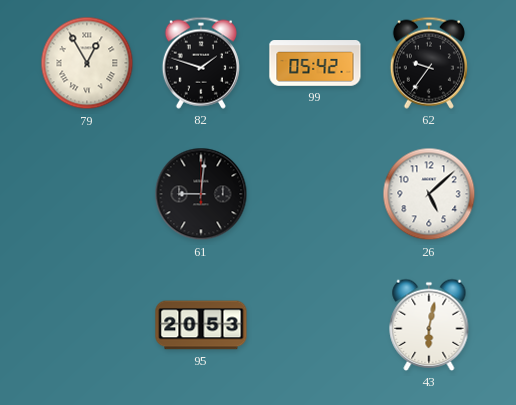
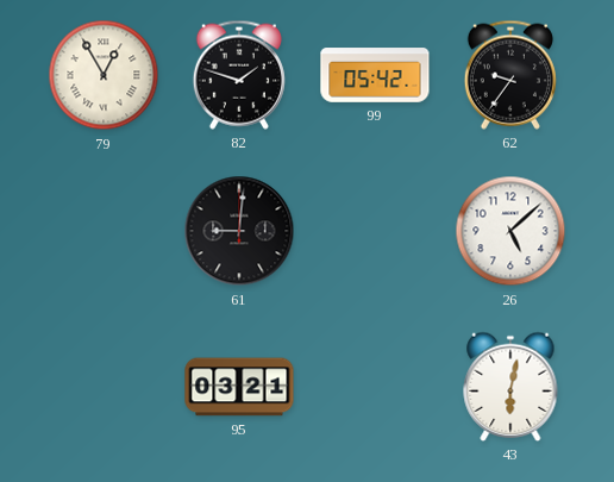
95: 20:53 -> 03:21
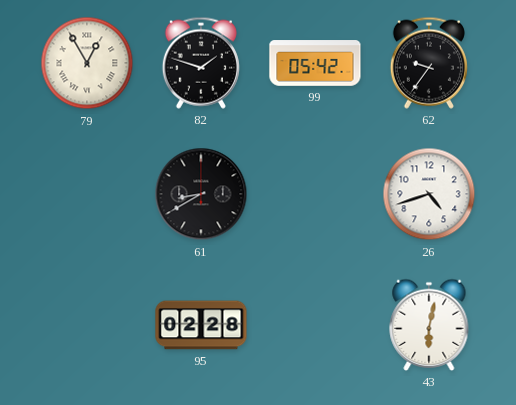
61: 9:01 -> 8:40
26: 5:08 -> 4:42
95: 03:21 -> 02:28
